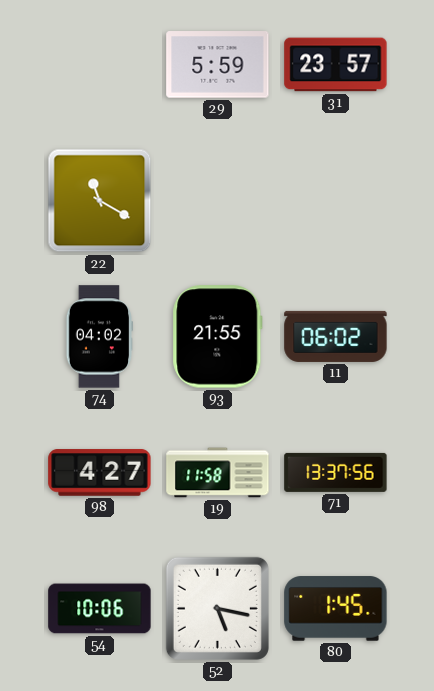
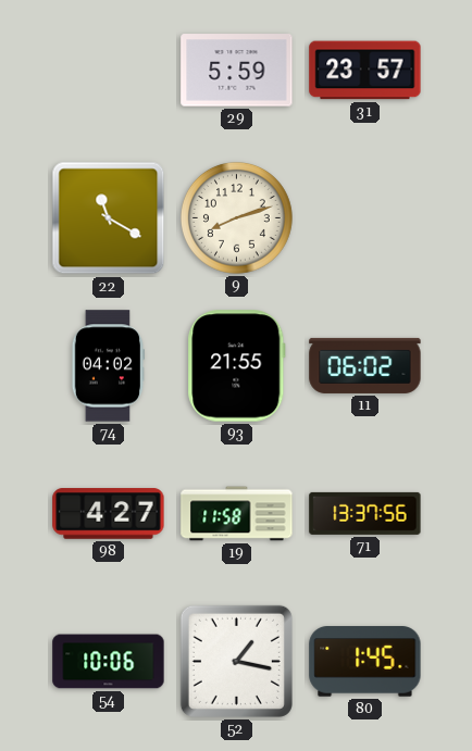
9: none -> 8:12
52: 5:17 -> 1:17
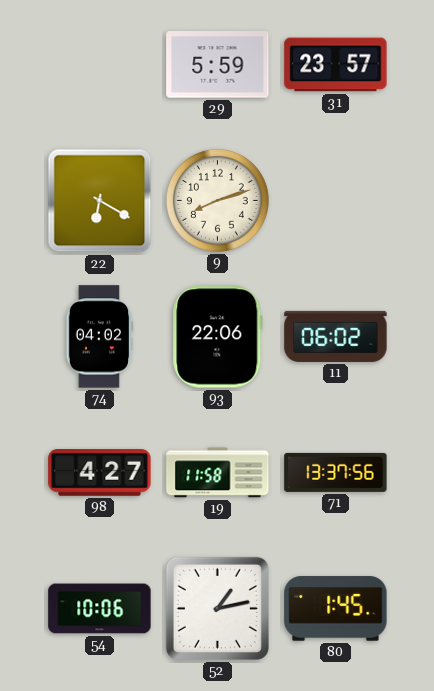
22: 11:20 -> 6:20
93: 21:55 -> 22:06
52: 1:17 -> 1:13
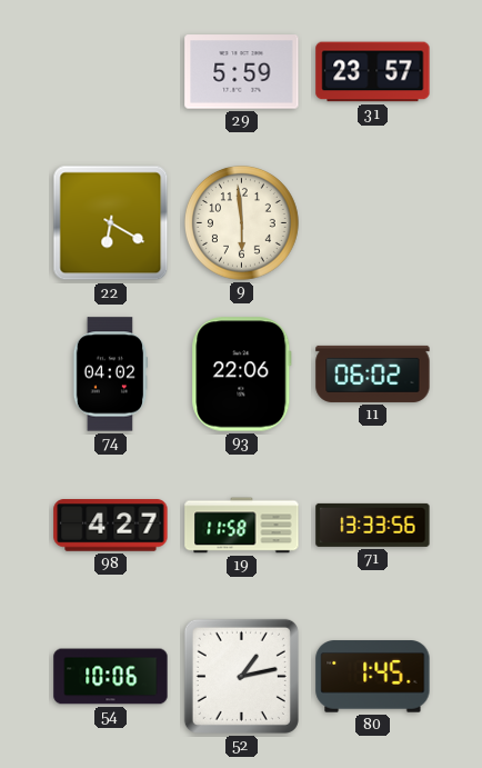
9: 8:12 -> 5:59
71: 13:37 -> 13:33
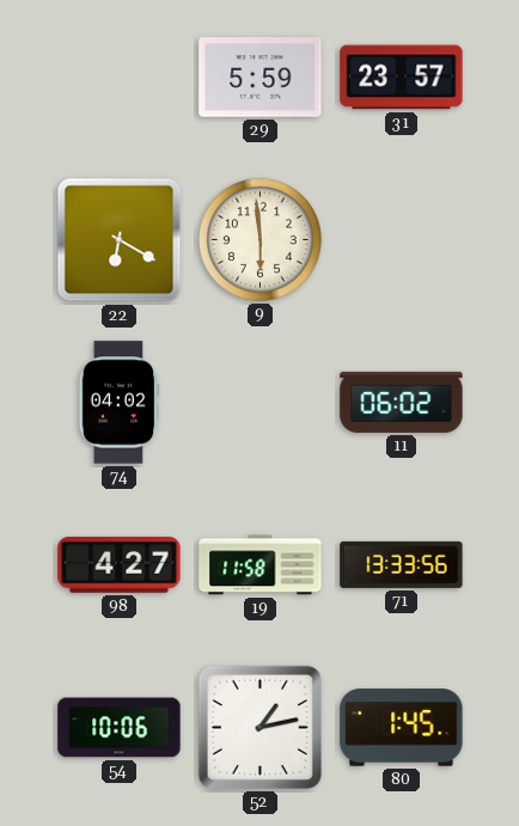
93: 22:06 -> none
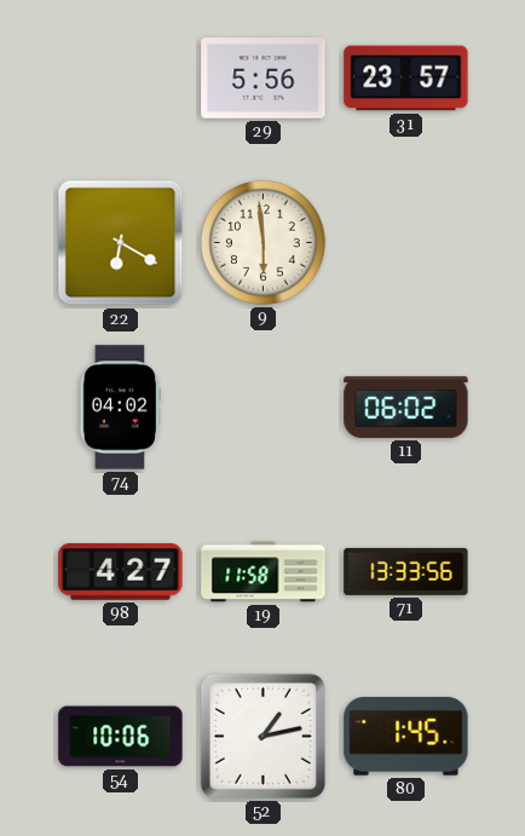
29: 5:59 -> 5:56
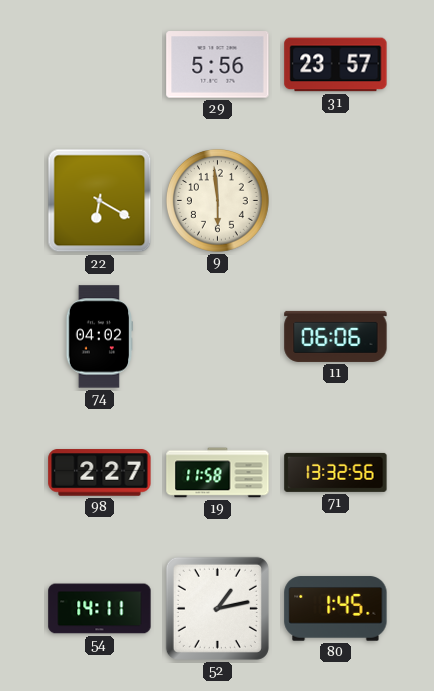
11: 06:02 -> 06:06
98: 4:27 -> 2:27
71: 13:33 -> 13:32
54: 10:06 -> 14:11
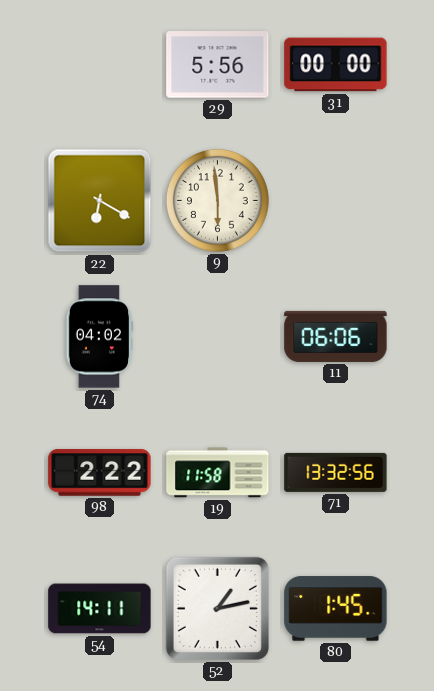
31: 23:57 -> 00:00
98: 2:27 -> 2:22
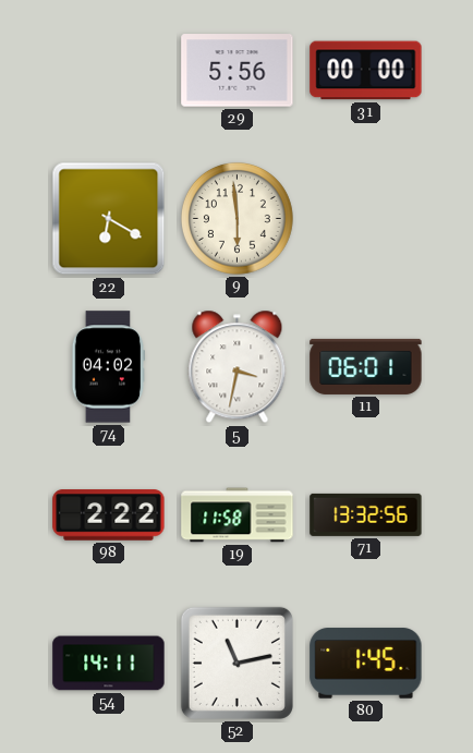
5: none -> 3:32
11: 06:06 -> 06:01
52: 1:13 -> 11:13
